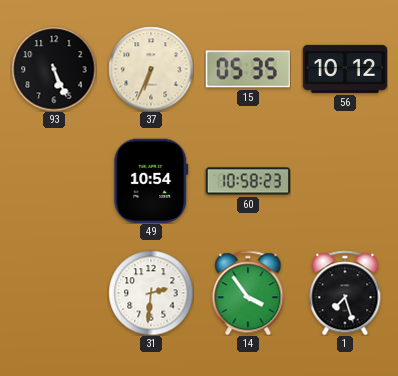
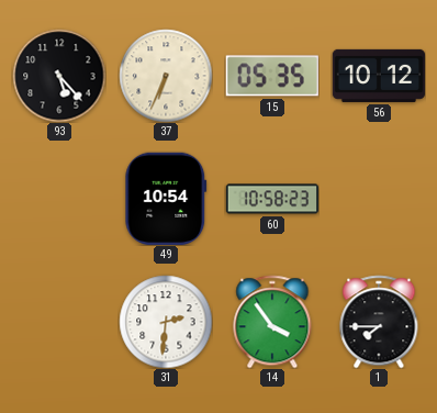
93: 5:26 -> 5:23
1: 7:27 -> 7:45
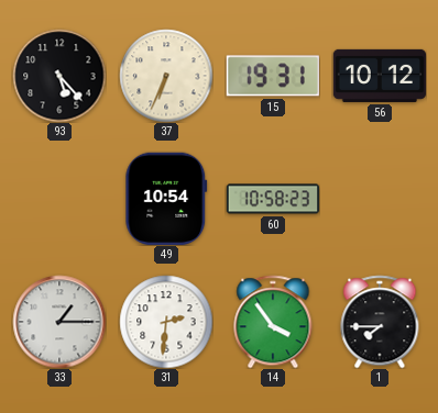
15: 05:35 -> 19:31
33: none -> 1:15
